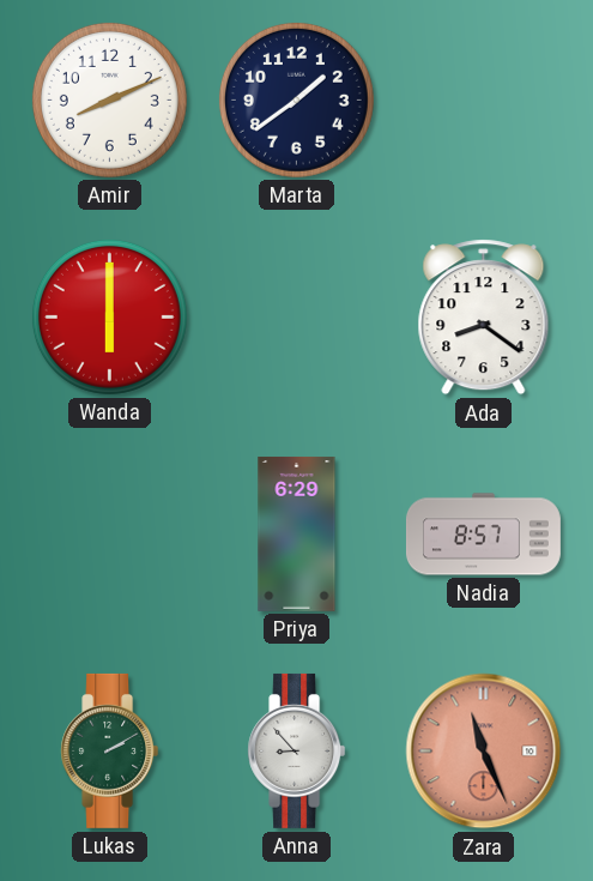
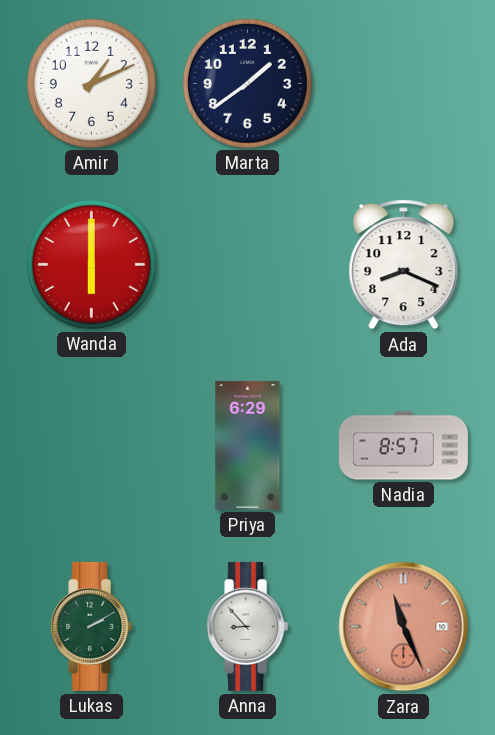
Amir: 8:11 -> 1:11
Ada: 8:21 -> 8:19
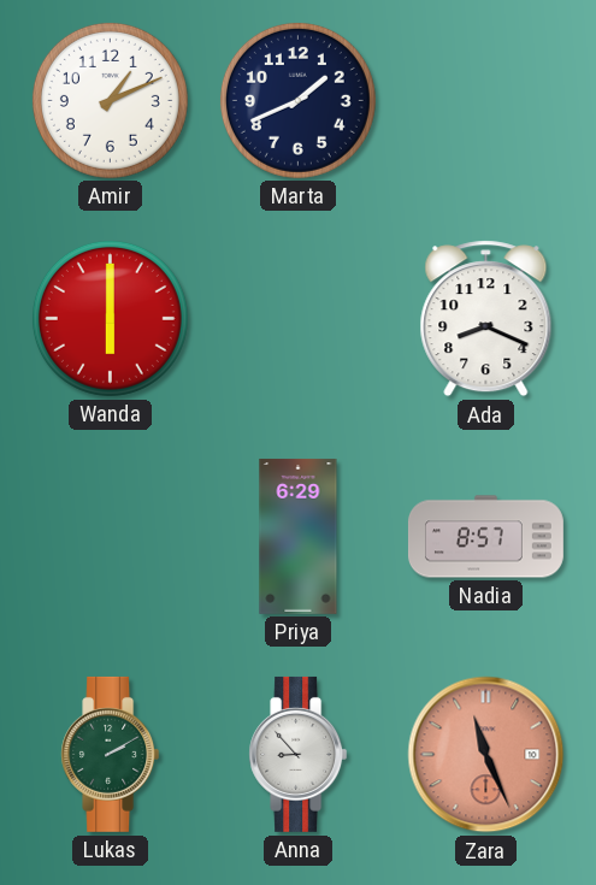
Marta: 1:39 -> 1:41
